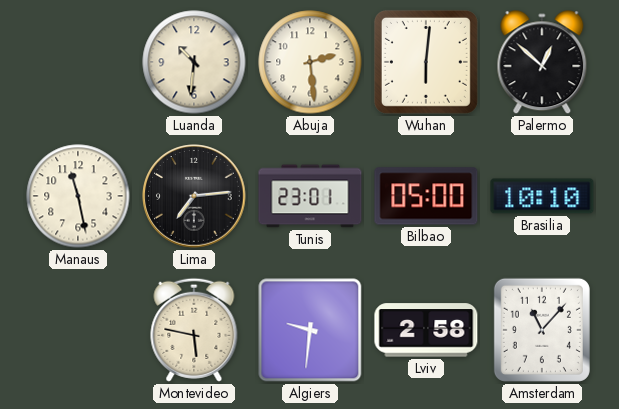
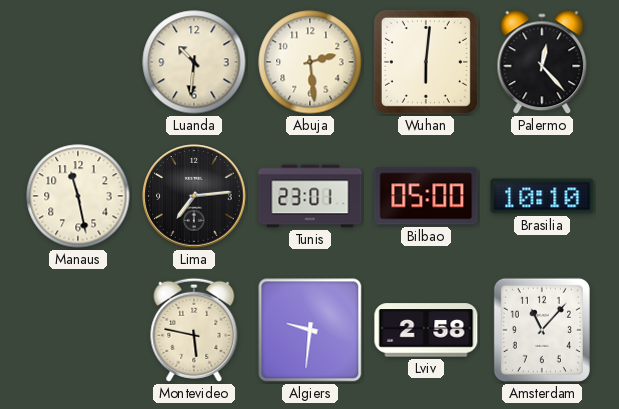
Palermo: 12:52 -> 12:23
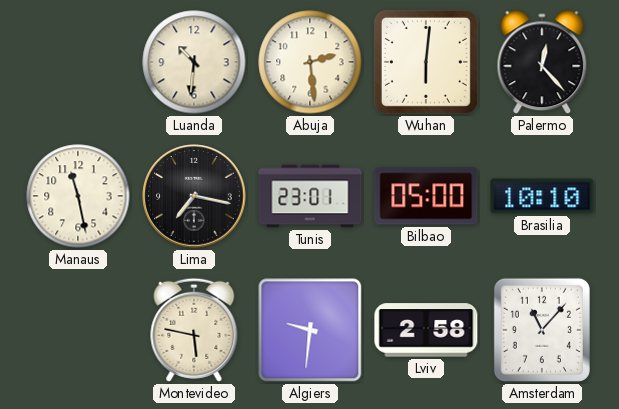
Lima: 7:14 -> 7:17
